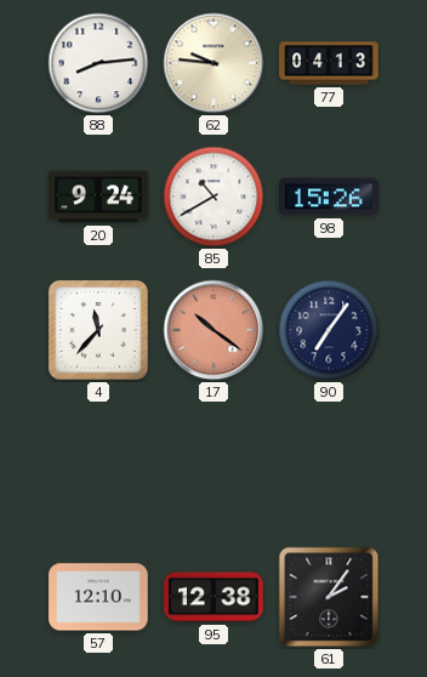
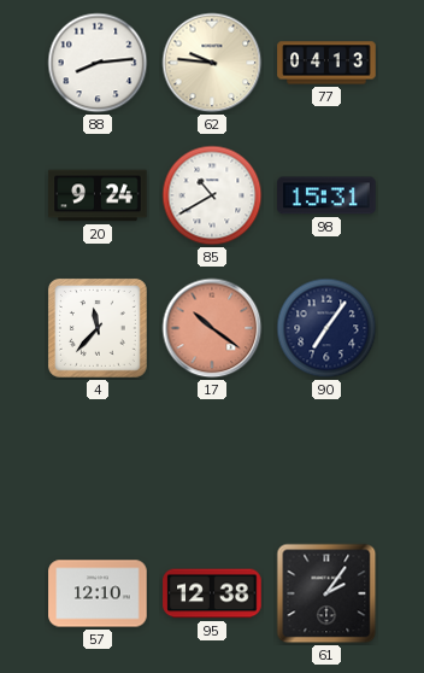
98: 15:26 -> 15:31
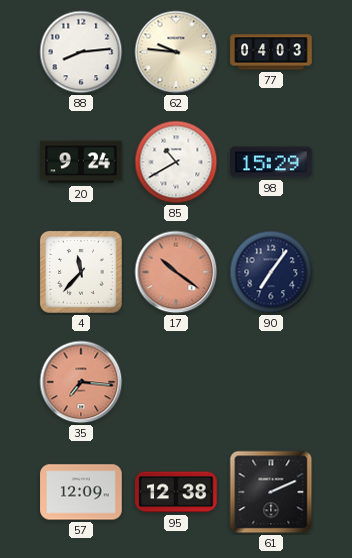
77: 04:13 -> 04:03
98: 15:31 -> 15:29
35: none -> 7:16
57: 12:10 -> 12:09
61: 2:06 -> 2:11
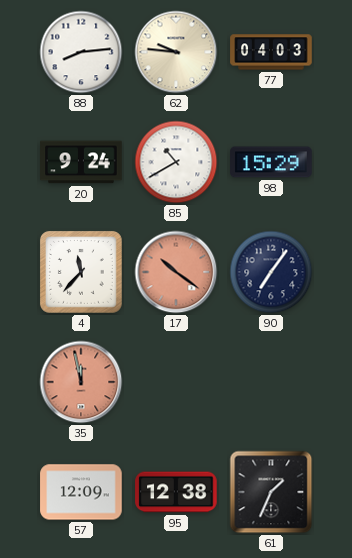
35: 7:16 -> 11:58
61: 2:11 -> 1:34
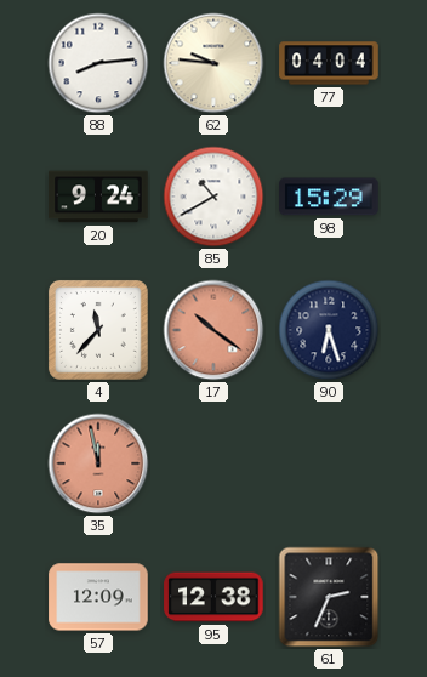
77: 04:03 -> 04:04
90: 7:06 -> 6:27
61: 1:34 -> 2:34
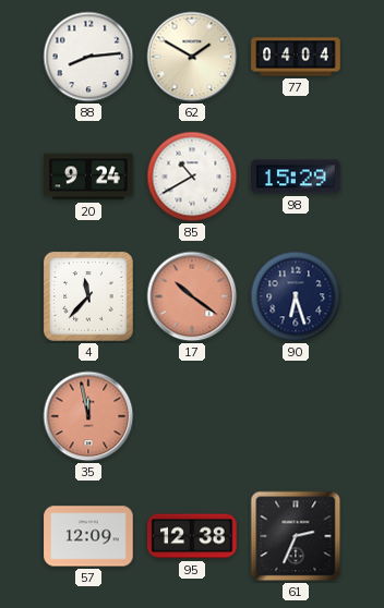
62: 9:46 -> 1:50
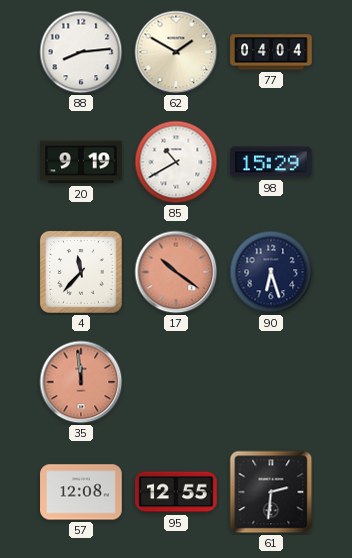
20: 9:24 -> 9:19
35: 11:58 -> 11:59
57: 12:09 -> 12:08
95: 12:38 -> 12:55
61: 2:34 -> 2:31
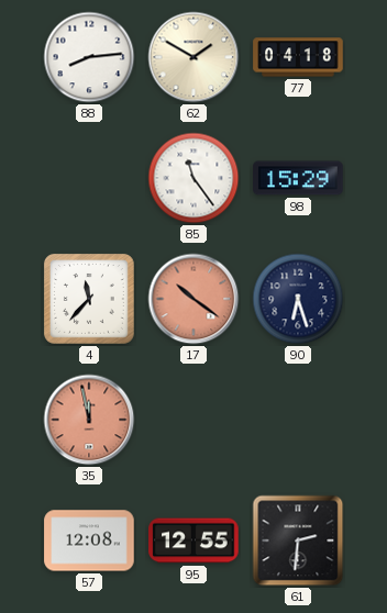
77: 04:04 -> 04:18
20: 9:19 -> none
85: 10:40 -> 11:24
35: 11:59 -> 11:58
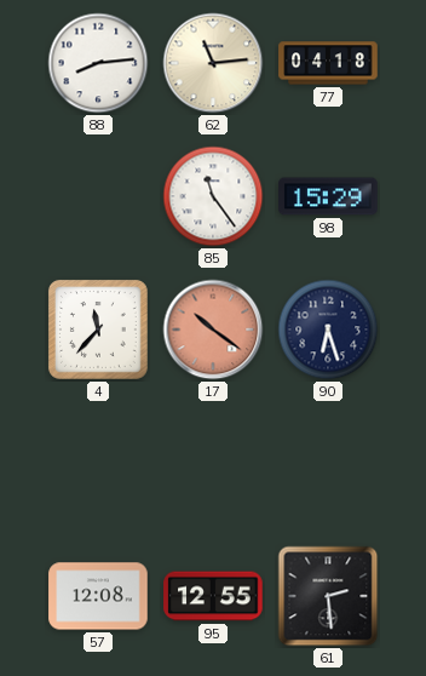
62: 1:50 -> 11:14
35: 11:58 -> none
61: 2:31 -> 2:29
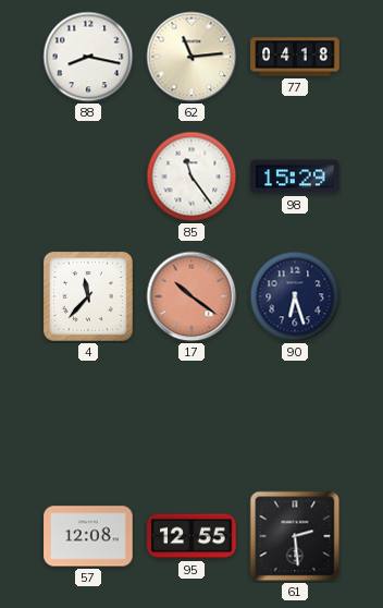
88: 8:14 -> 8:17
